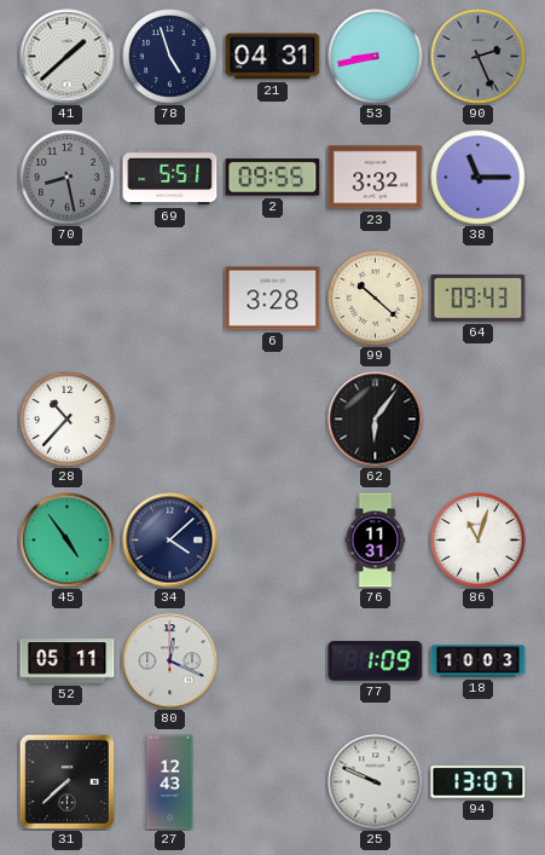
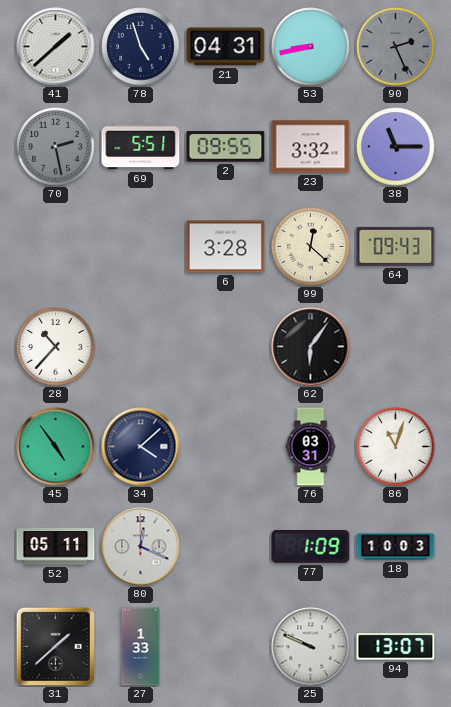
70: 8:28 -> 2:28
99: 10:22 -> 12:22
76: 11:31 -> 03:31
31: 7:38 -> 1:38
27: 12:43 -> 1:33
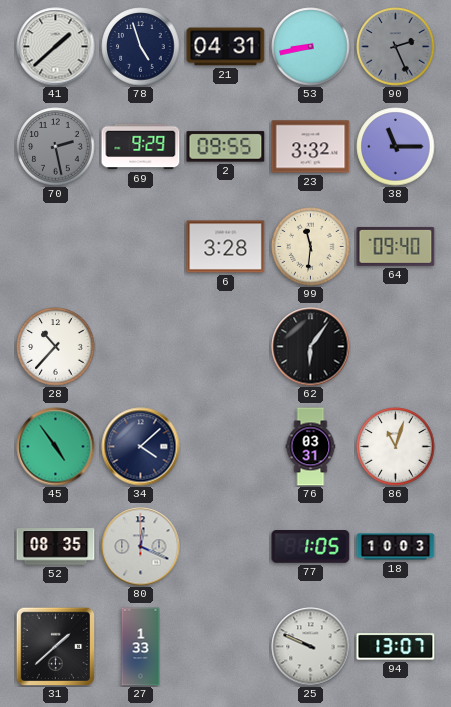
69: 5:51 -> 9:29
99: 12:22 -> 11:31
64: 09:43 -> 09:40
52: 05:11 -> 08:35
77: 1:09 -> 1:05
